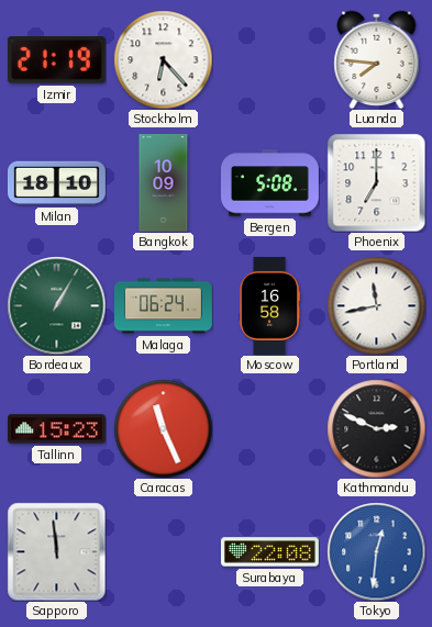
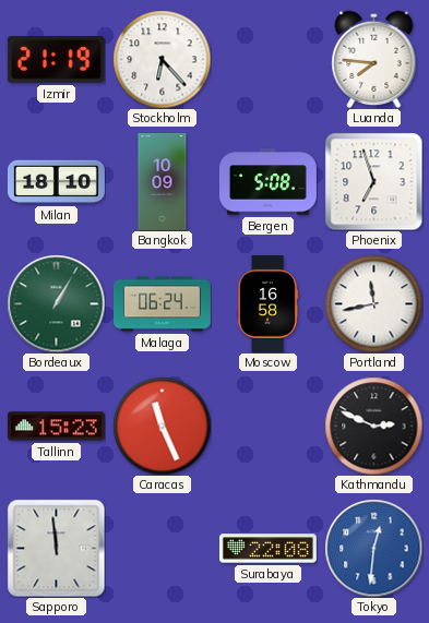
Phoenix: 7:00 -> 6:57
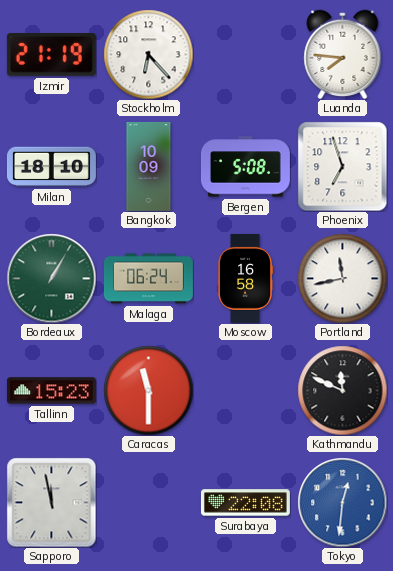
Caracas: 11:26 -> 11:30
Kathmandu: 2:49 -> 11:49
Sapporo: 11:59 -> 11:58
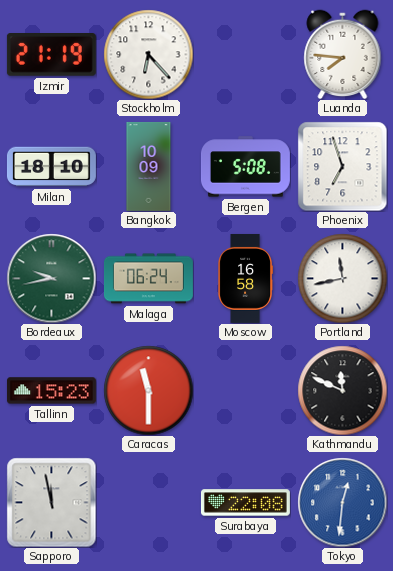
Bordeaux: 1:05 -> 9:43
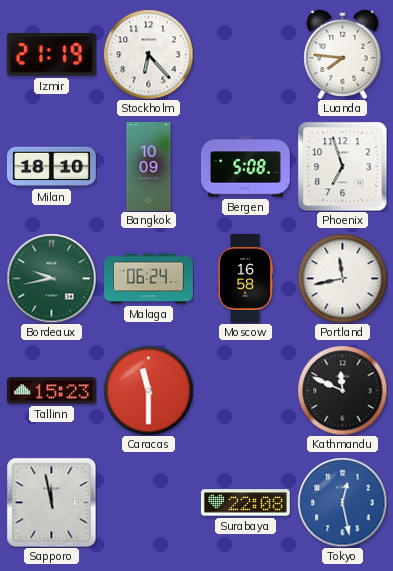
Tokyo: 12:31 -> 12:28
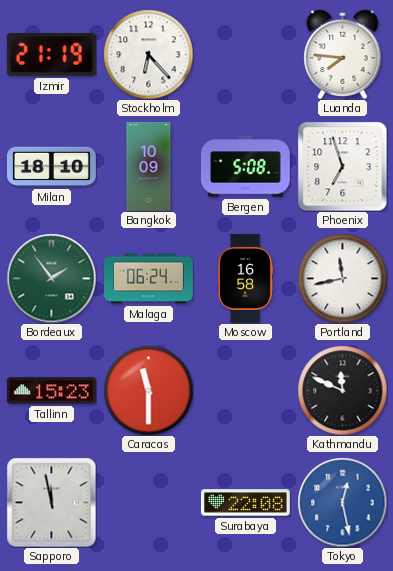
Bordeaux: 9:43 -> 1:54
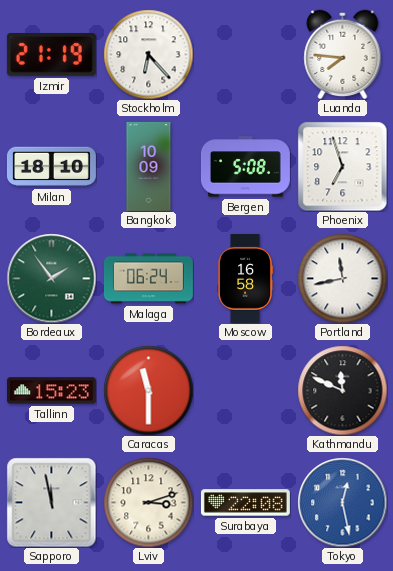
Lviv: none -> 3:12
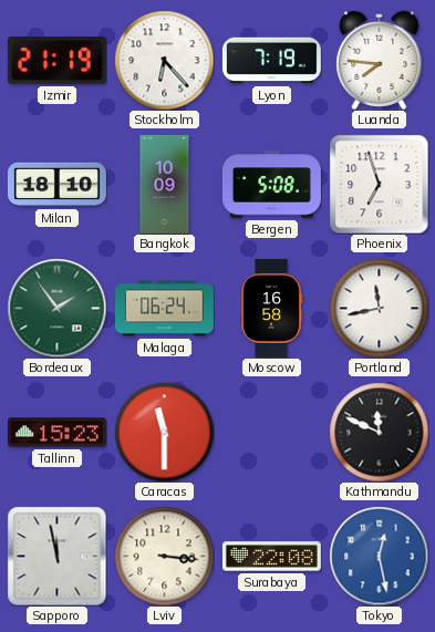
Lyon: none -> 7:19
Lviv: 3:12 -> 3:16
